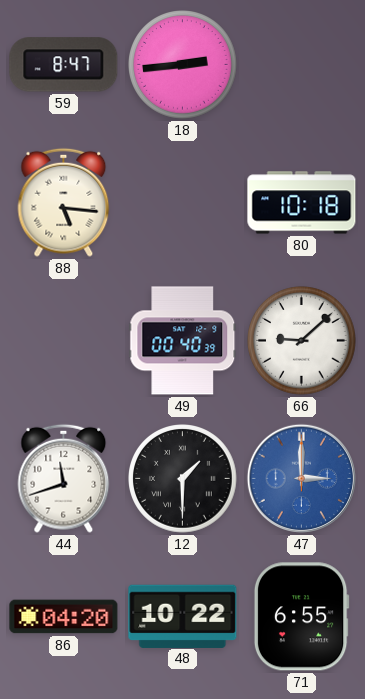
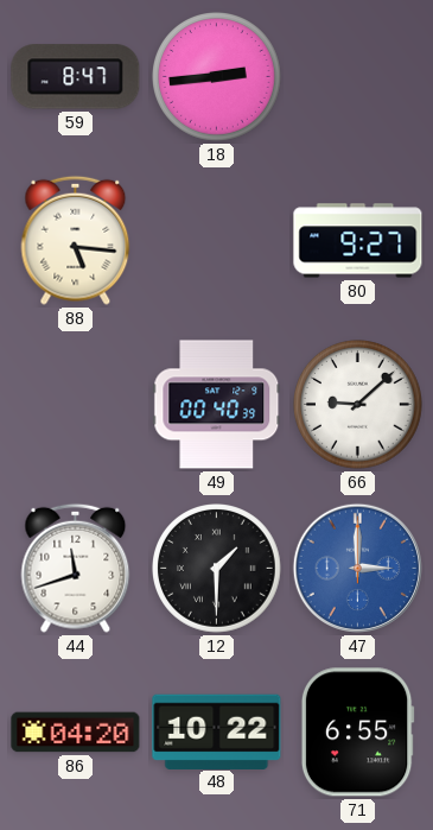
80: 10:18 -> 9:27
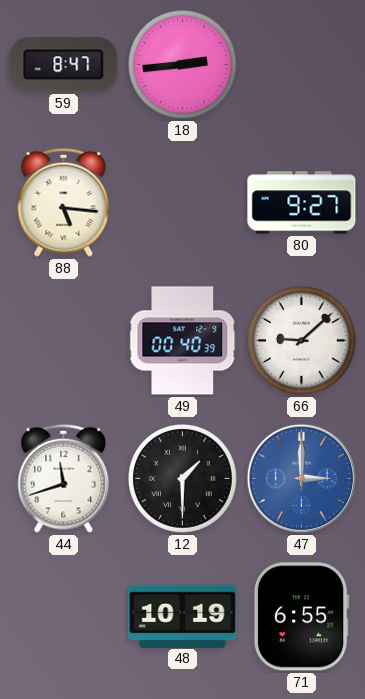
86: 04:20 -> none
48: 10:22 -> 10:19
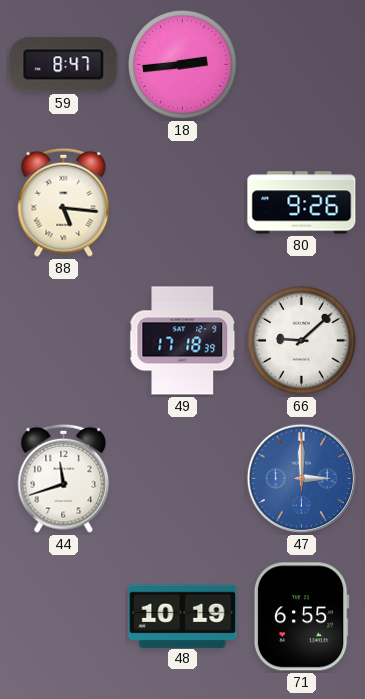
80: 9:27 -> 9:26
49: 00:40 -> 17:18
12: 1:30 -> none
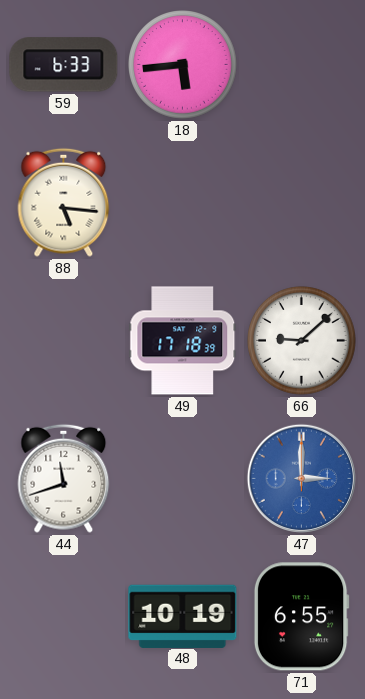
59: 8:47 -> 6:33
18: 2:44 -> 5:44
80: 9:26 -> none
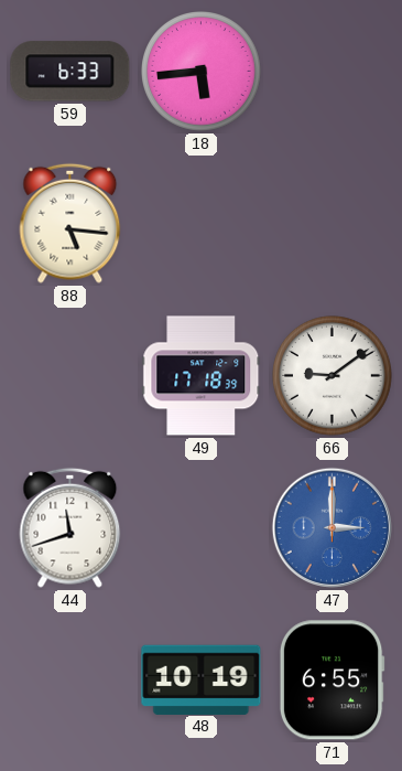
66: 9:08 -> 9:09
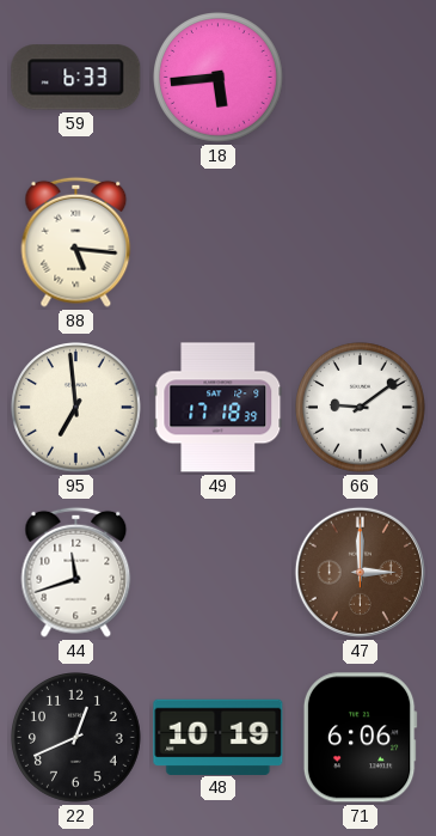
95: none -> 6:59
47 dial: blue -> brown
22: none -> 12:41
71: 6:55 -> 6:06
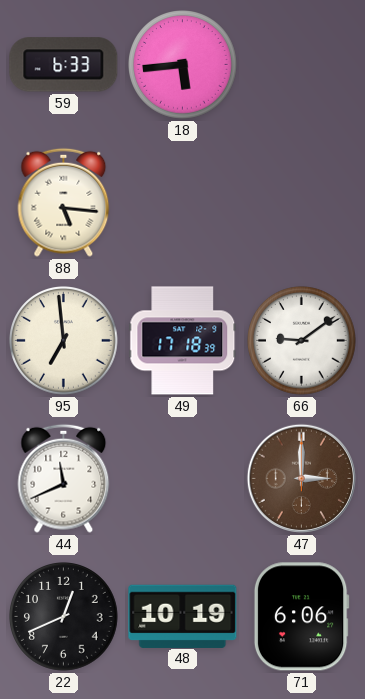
44: 11:42 -> 11:41
